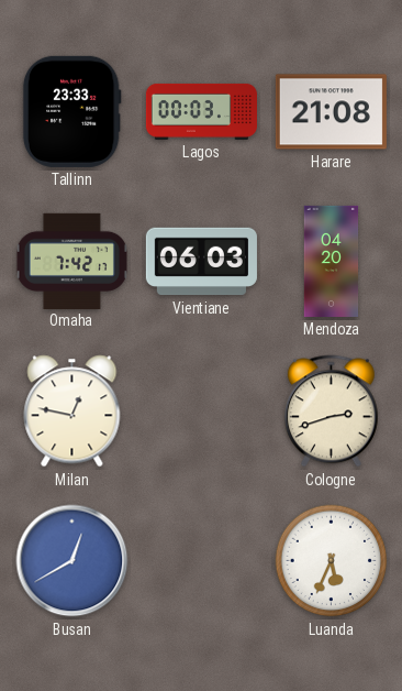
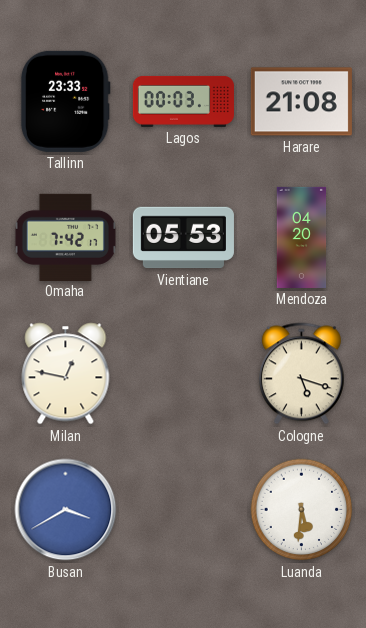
Vientiane: 06:03 -> 05:53
Cologne: 2:42 -> 5:18
Busan: 12:40 -> 3:40
Luanda: 5:34 -> 5:31
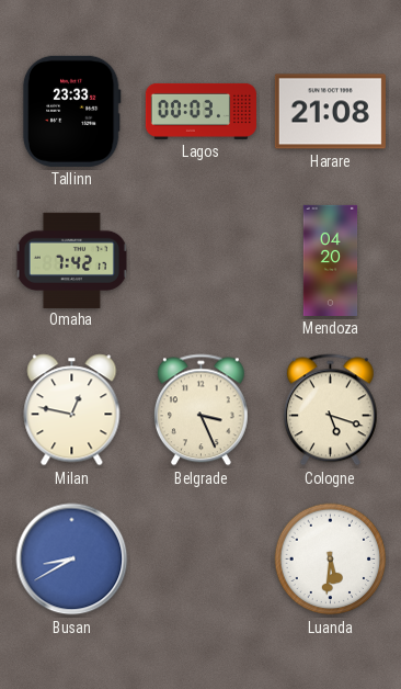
Vientiane: 05:53 -> none
Belgrade: none -> 3:26
Busan: 3:40 -> 8:40
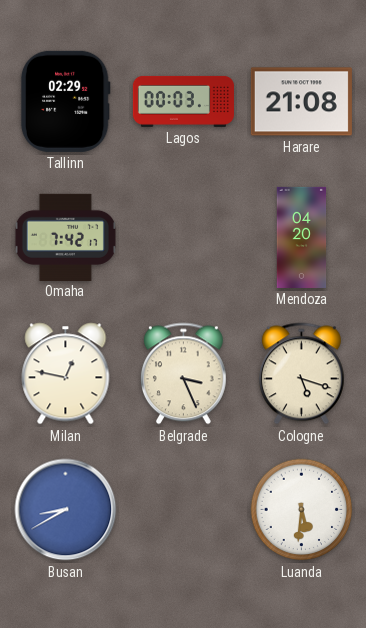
Tallinn: 23:33 -> 02:29
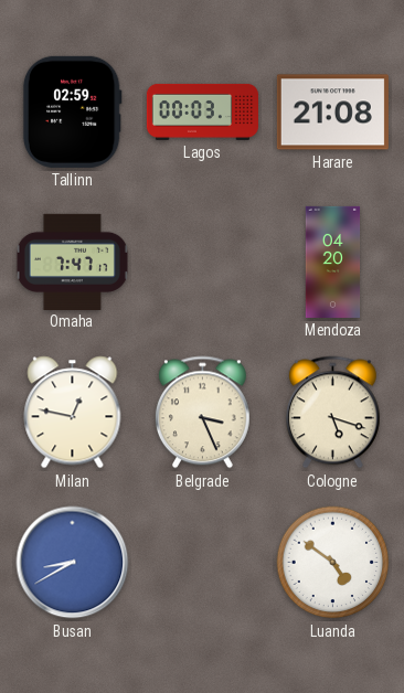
Tallinn: 02:29 -> 02:59
Omaha: 7:42 -> 7:47
Luanda: 5:31 -> 4:51
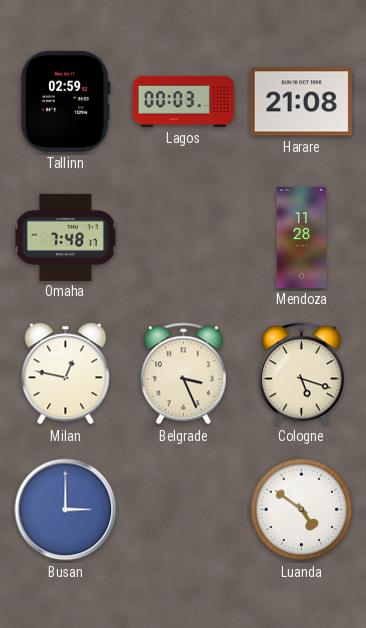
Omaha: 7:47 -> 7:48
Mendoza: 04:20 -> 11:28
Busan: 8:40 -> 3:00
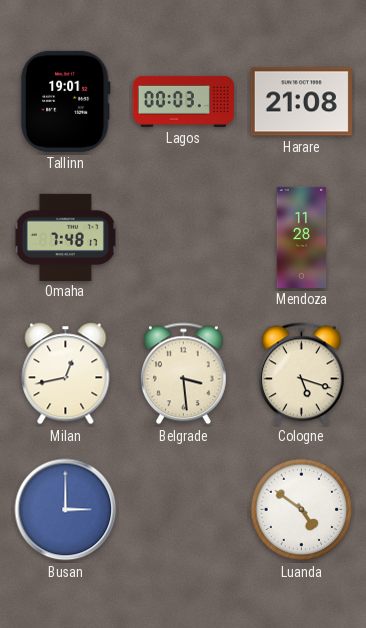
Tallinn: 02:59 -> 19:01
Milan: 12:47 -> 12:43
Belgrade: 3:26 -> 3:29
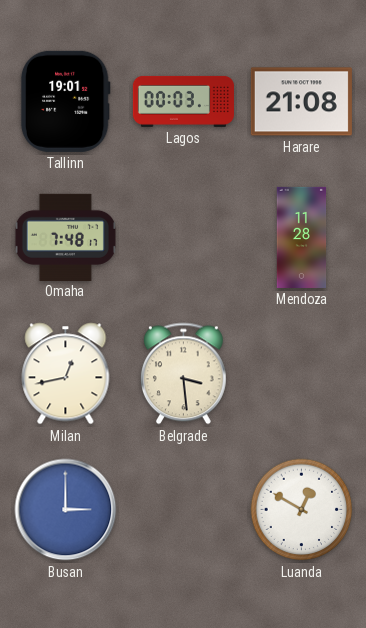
Cologne: 5:18 -> none
Luanda: 4:51 -> 12:50
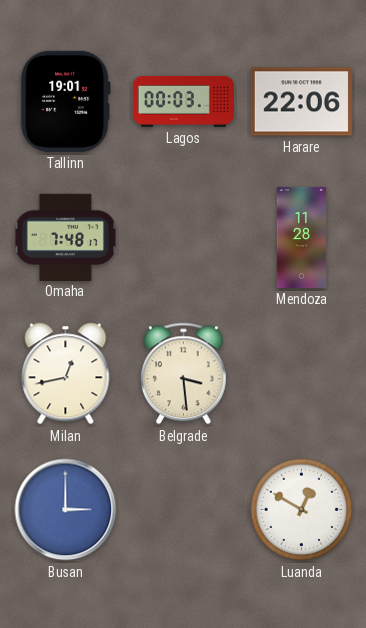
Harare: 21:08 -> 22:06
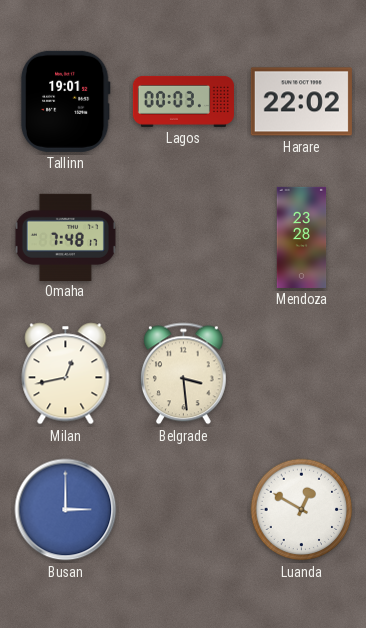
Harare: 22:06 -> 22:02
Mendoza: 11:28 -> 23:28
